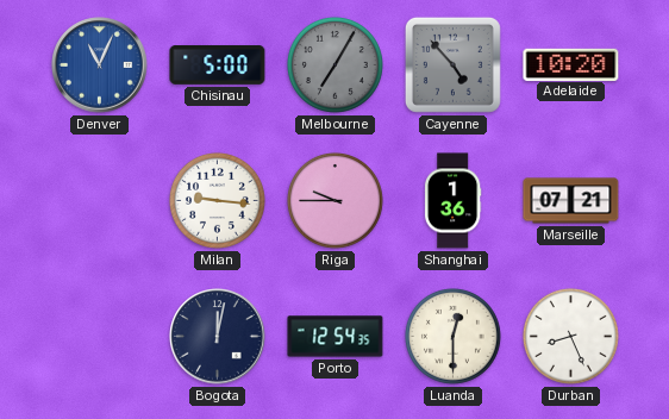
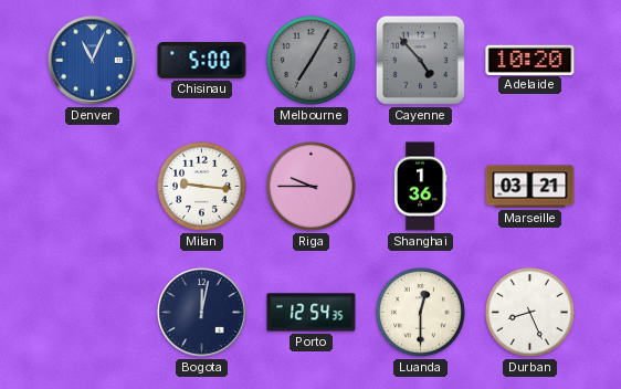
Marseille: 07:21 -> 03:21
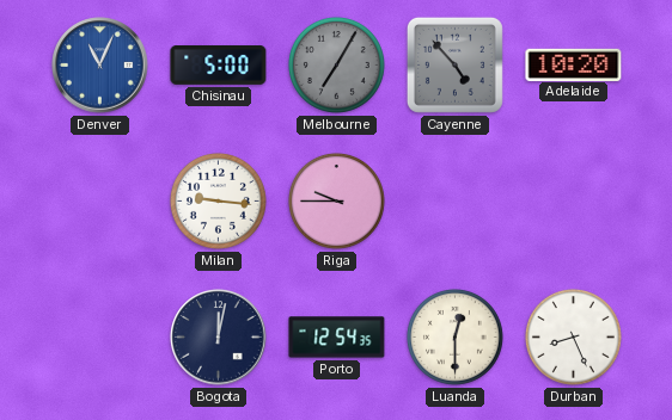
Shanghai: 1:36 -> none
Marseille: 03:21 -> none
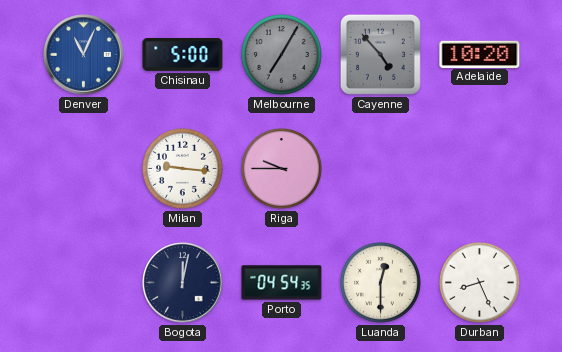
Porto: 12:54 -> 04:54
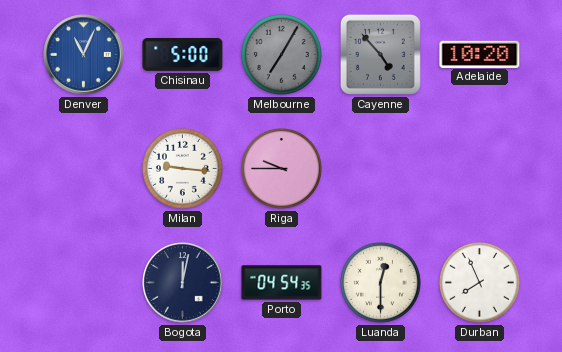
Durban: 8:26 -> 7:56
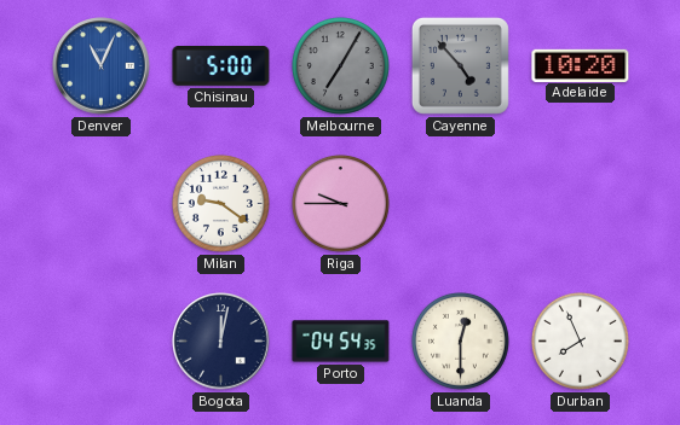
Milan: 9:16 -> 9:21
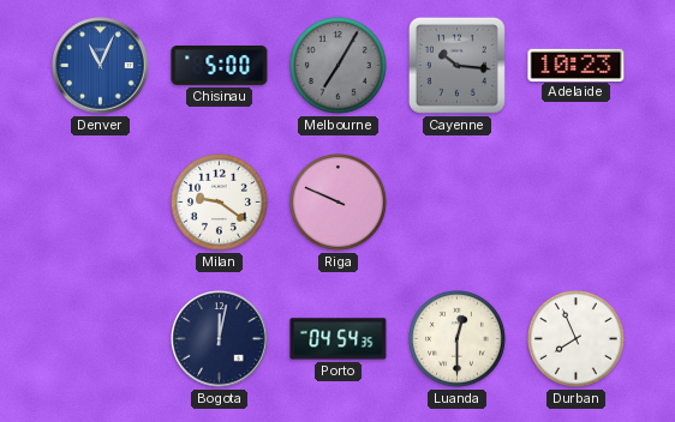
Cayenne: 4:53 -> 10:16
Adelaide: 10:20 -> 10:23
Riga: 9:45 -> 9:49
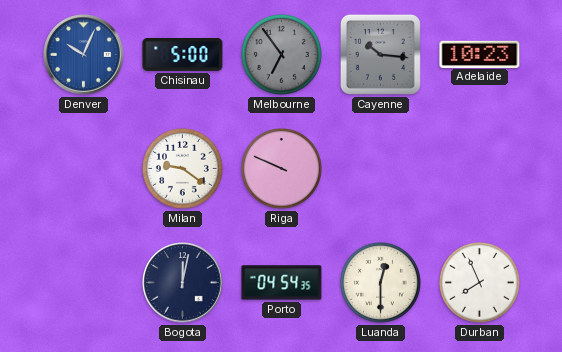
Denver: 11:04 -> 10:04
Melbourne: 7:05 -> 6:54
